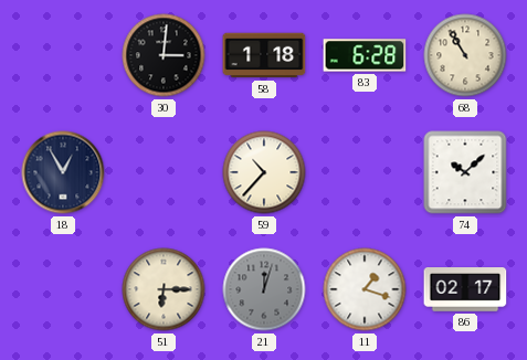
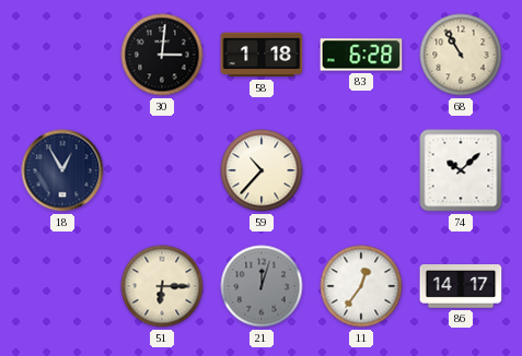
11: 1:18 -> 12:36
86: 02:17 -> 14:17
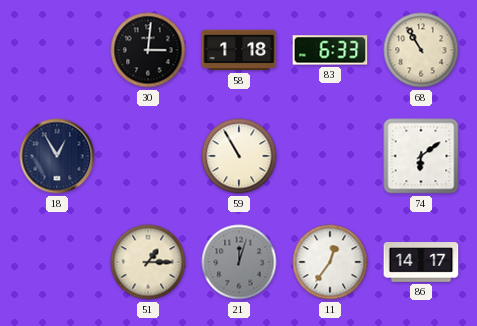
83: 6:28 -> 6:33
59: 10:37 -> 10:55
74: 10:08 -> 6:09
51: 6:15 -> 1:15
